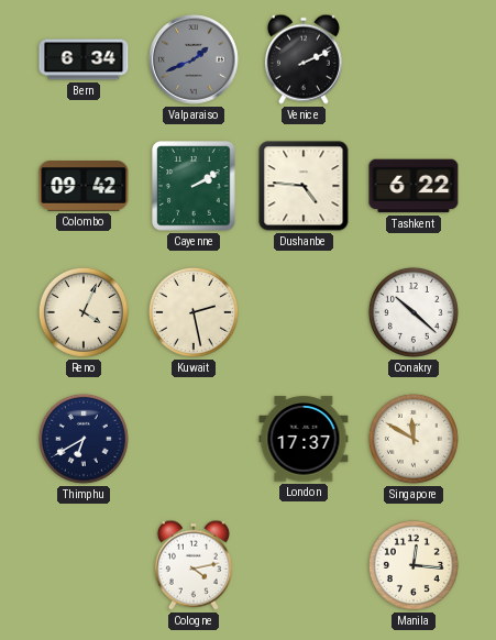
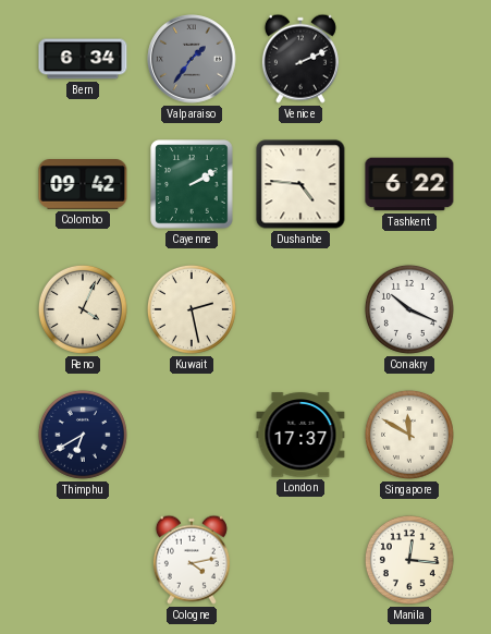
Valparaiso: 1:41 -> 1:36
Conakry: 10:22 -> 10:19
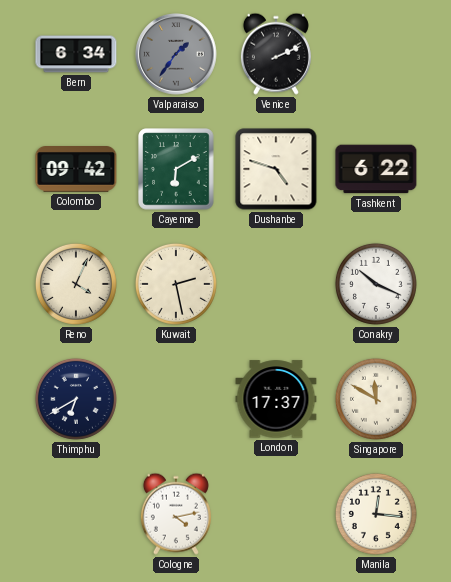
Cayenne: 2:10 -> 6:10
Dushanbe: 4:46 -> 4:48
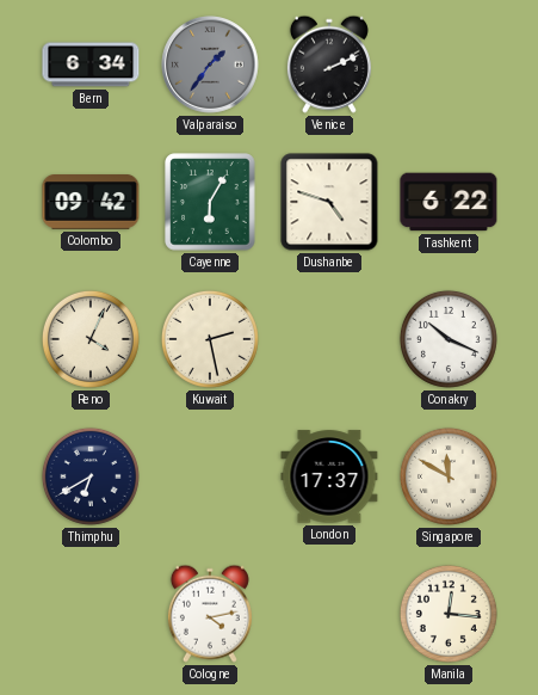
Cayenne: 6:10 -> 6:05
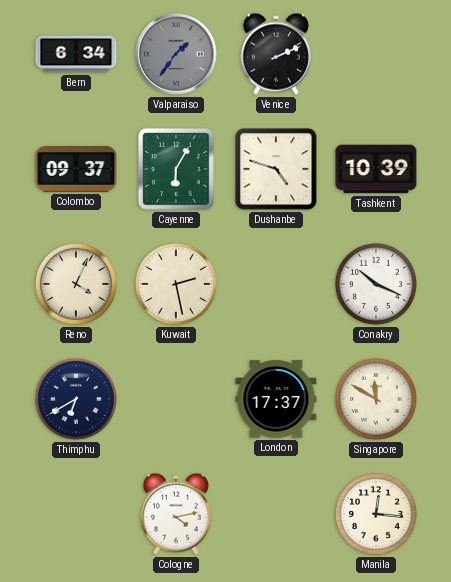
Colombo: 09:42 -> 09:37
Tashkent: 6:22 -> 10:39
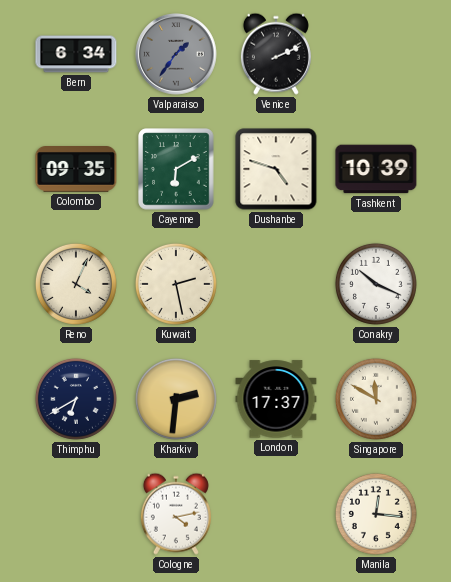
Colombo: 09:37 -> 09:35
Cayenne: 6:05 -> 6:10
Kharkiv: none -> 2:31
